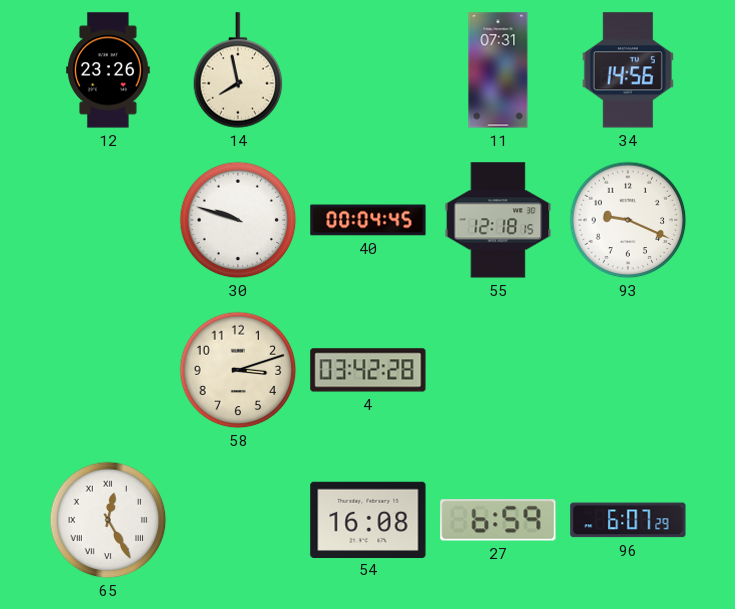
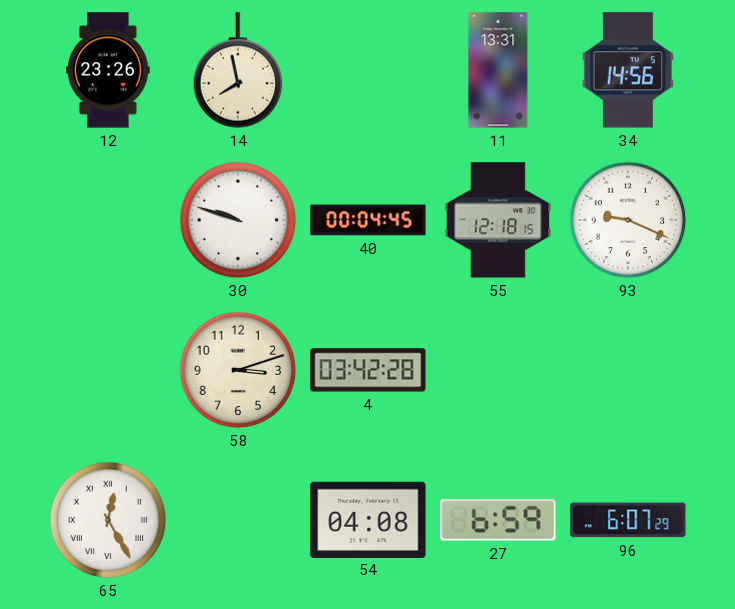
11: 07:31 -> 13:31
54: 16:08 -> 04:08
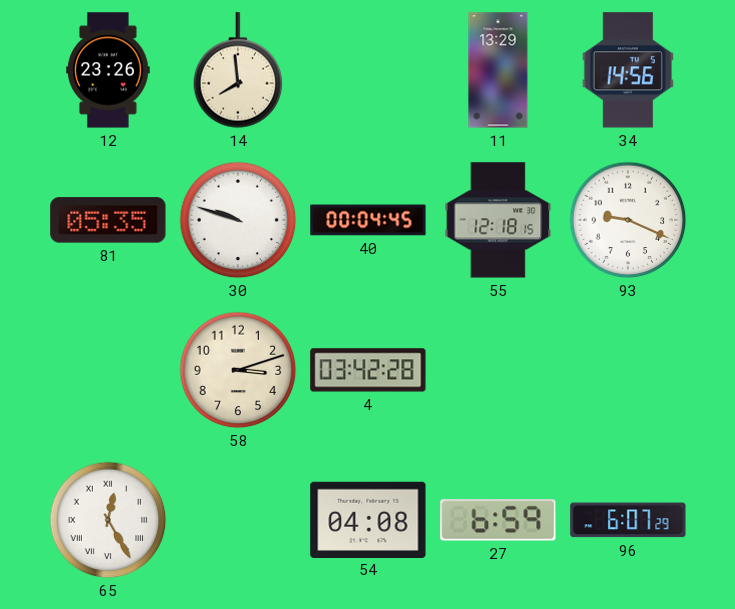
14: 7:58 -> 7:59
11: 13:31 -> 13:29
81: none -> 05:35
